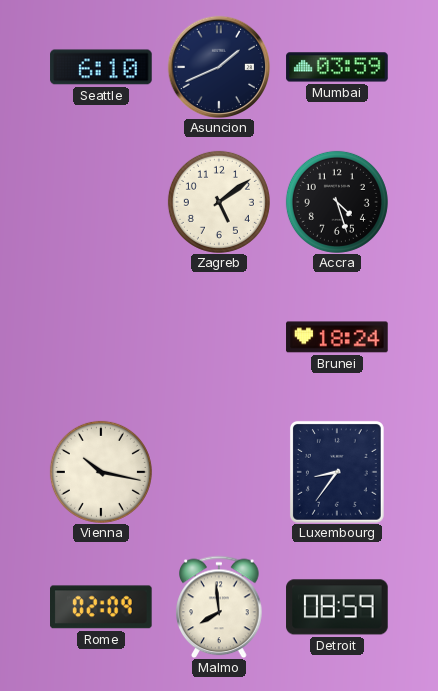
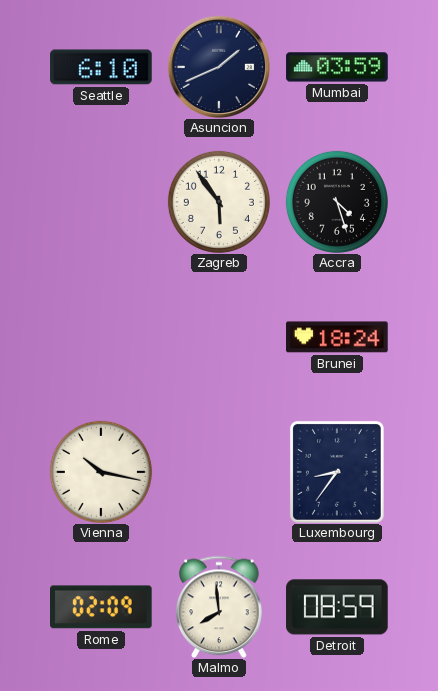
Zagreb: 5:09 -> 5:54
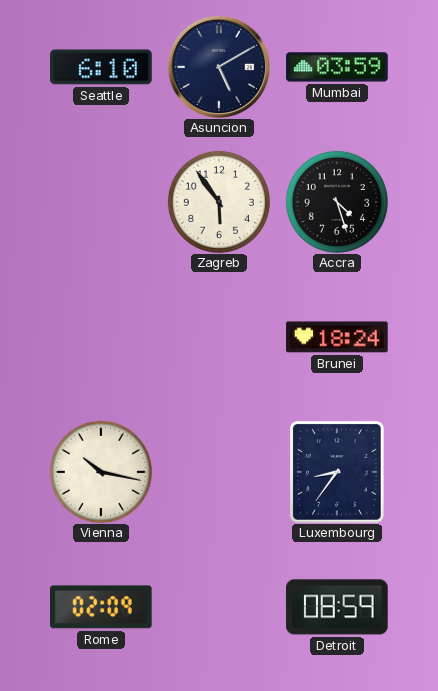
Asuncion: 1:41 -> 5:10
Malmo: 7:59 -> none
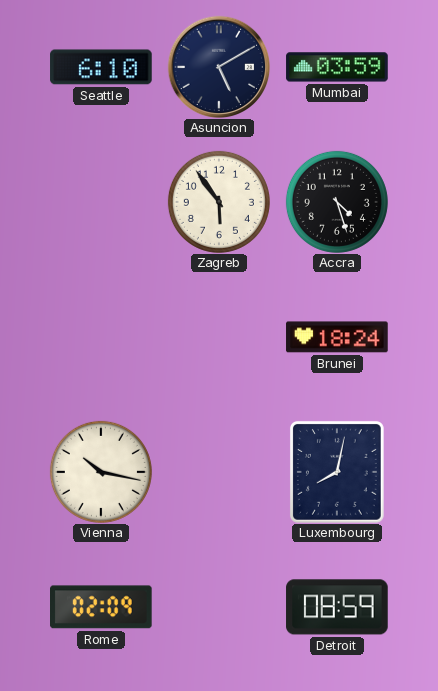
Luxembourg: 8:36 -> 8:02
